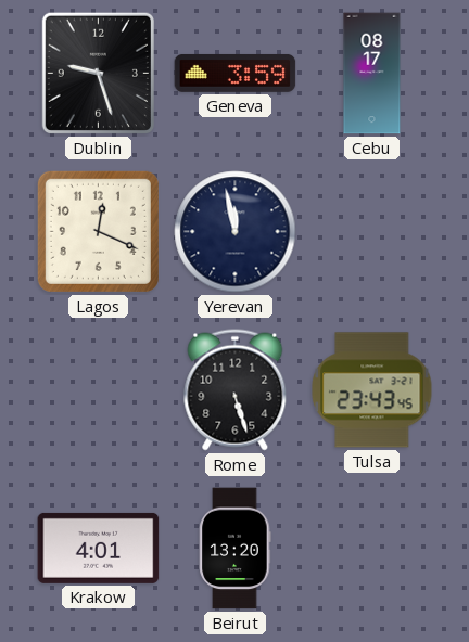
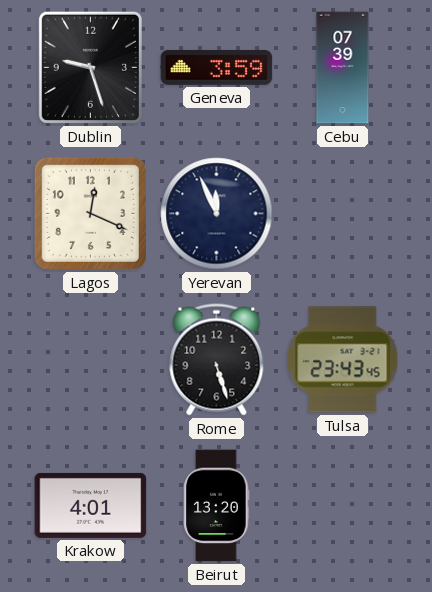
Cebu: 08:17 -> 07:39
Yerevan: 11:58 -> 11:56
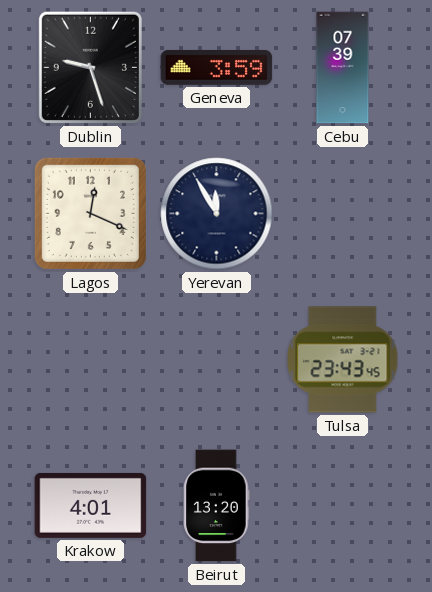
Yerevan: 11:56 -> 11:55
Rome: 5:27 -> none
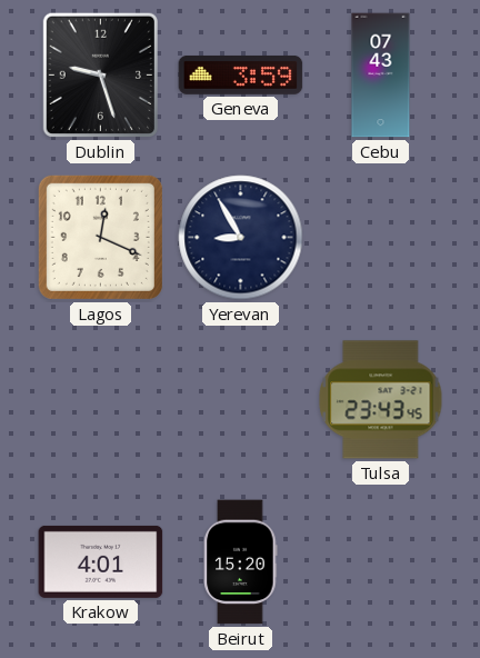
Cebu: 07:39 -> 07:43
Yerevan: 11:55 -> 8:55
Beirut: 13:20 -> 15:20
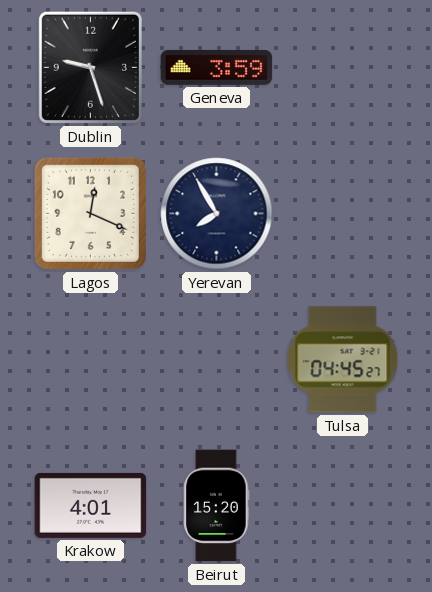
Cebu: 07:43 -> none
Yerevan: 8:55 -> 7:55
Tulsa: 23:43 -> 04:45
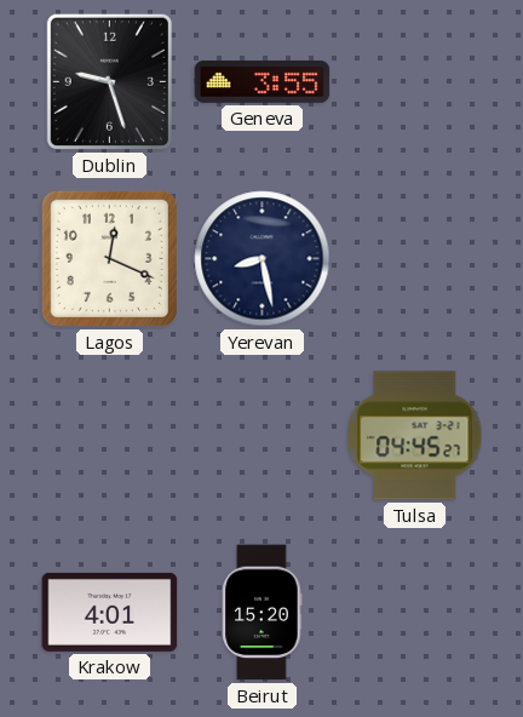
Geneva: 3:59 -> 3:55
Yerevan: 7:55 -> 8:28
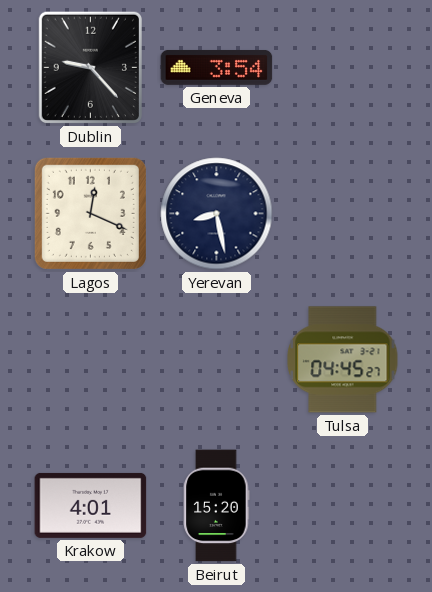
Dublin: 9:27 -> 9:23
Geneva: 3:55 -> 3:54
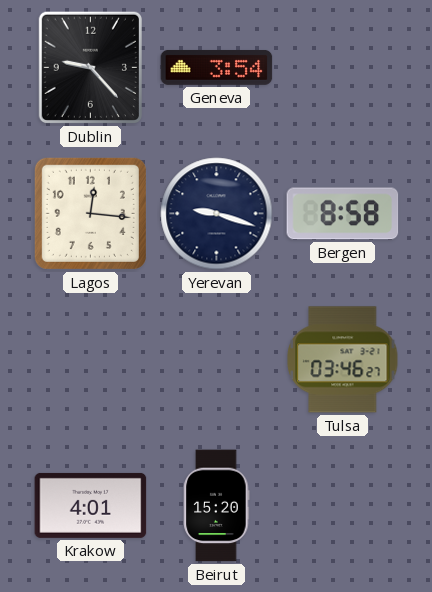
Lagos: 12:19 -> 12:16
Yerevan: 8:28 -> 9:18
Bergen: none -> 8:58
Tulsa: 04:45 -> 03:46
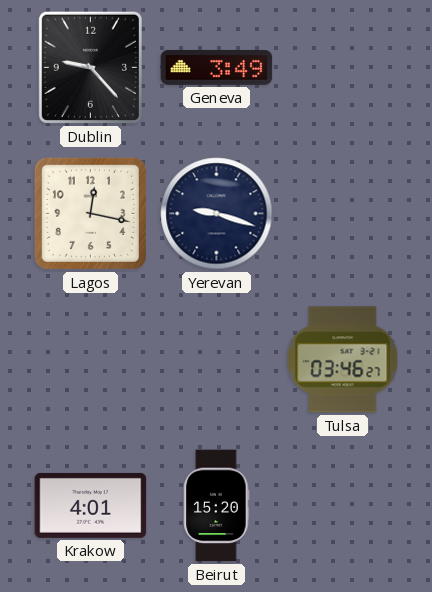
Geneva: 3:54 -> 3:49
Lagos: 12:16 -> 12:17
Bergen: 8:58 -> none
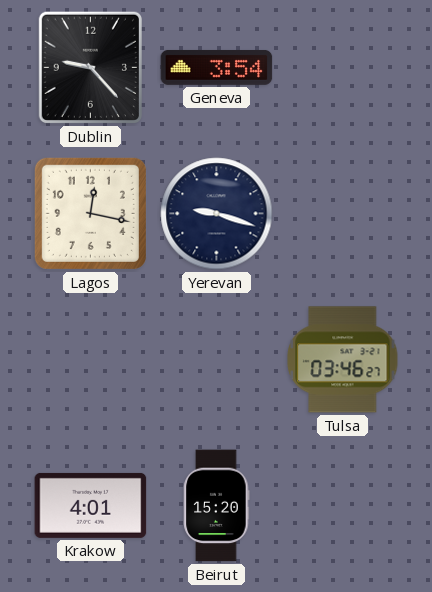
Geneva: 3:49 -> 3:54
